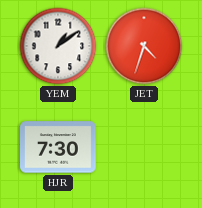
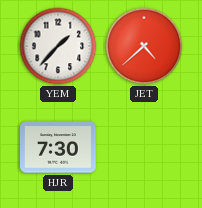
YEM: 1:09 -> 1:37
JET: 4:33 -> 4:38
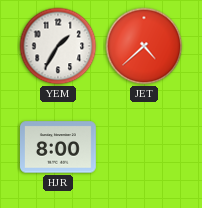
YEM: 1:37 -> 1:35
HJR: 7:30 -> 8:00
